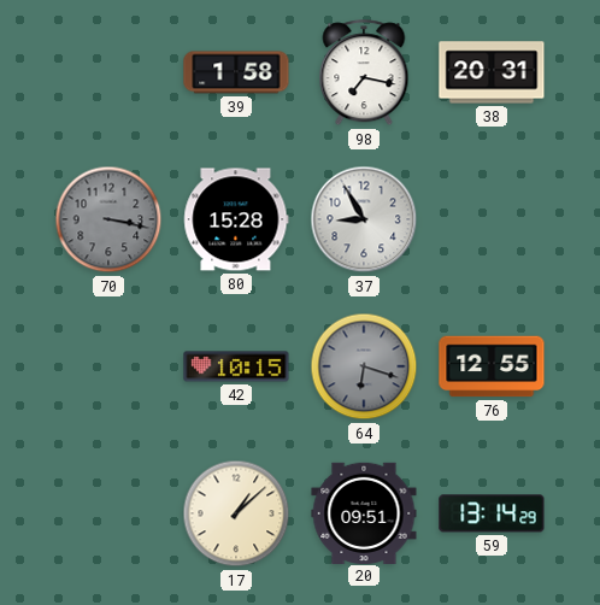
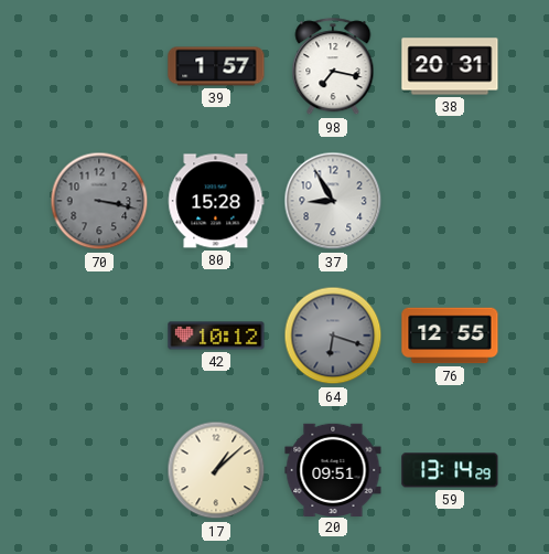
39: 1:58 -> 1:57
42: 10:15 -> 10:12
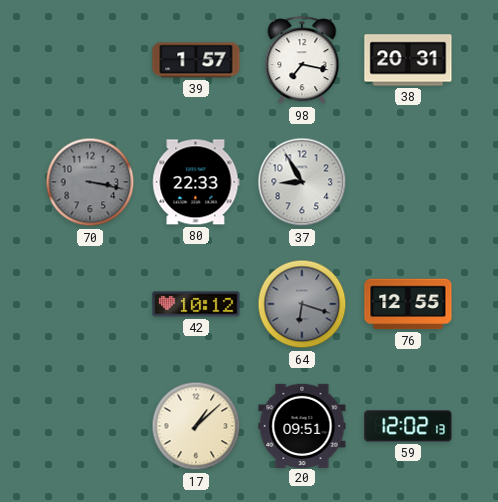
80: 15:28 -> 22:33
59: 13:14 -> 12:02
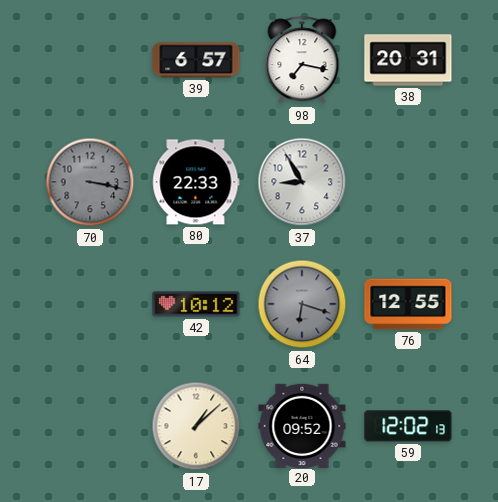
39: 1:57 -> 6:57
20: 09:51 -> 09:52
